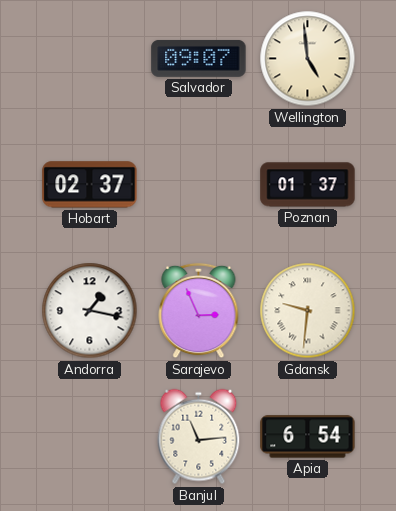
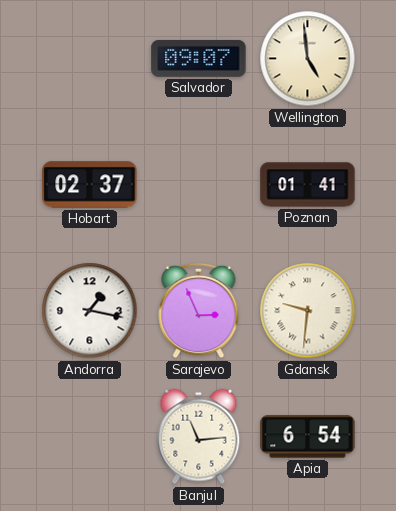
Poznan: 01:37 -> 01:41
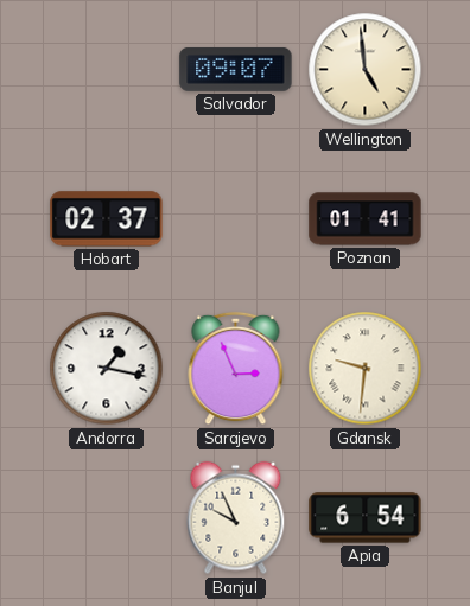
Banjul: 11:14 -> 9:56
